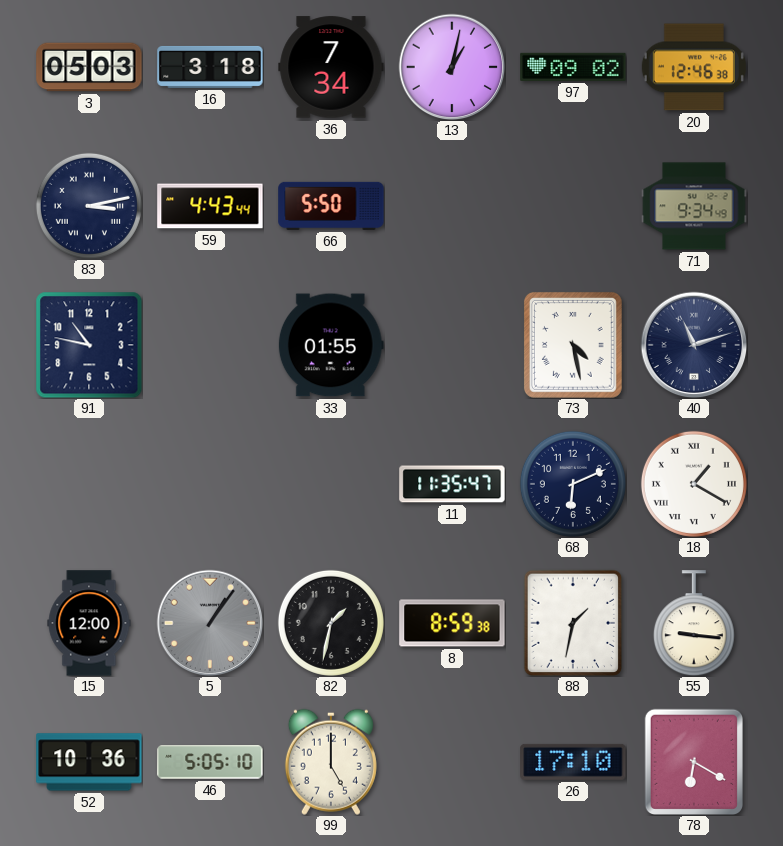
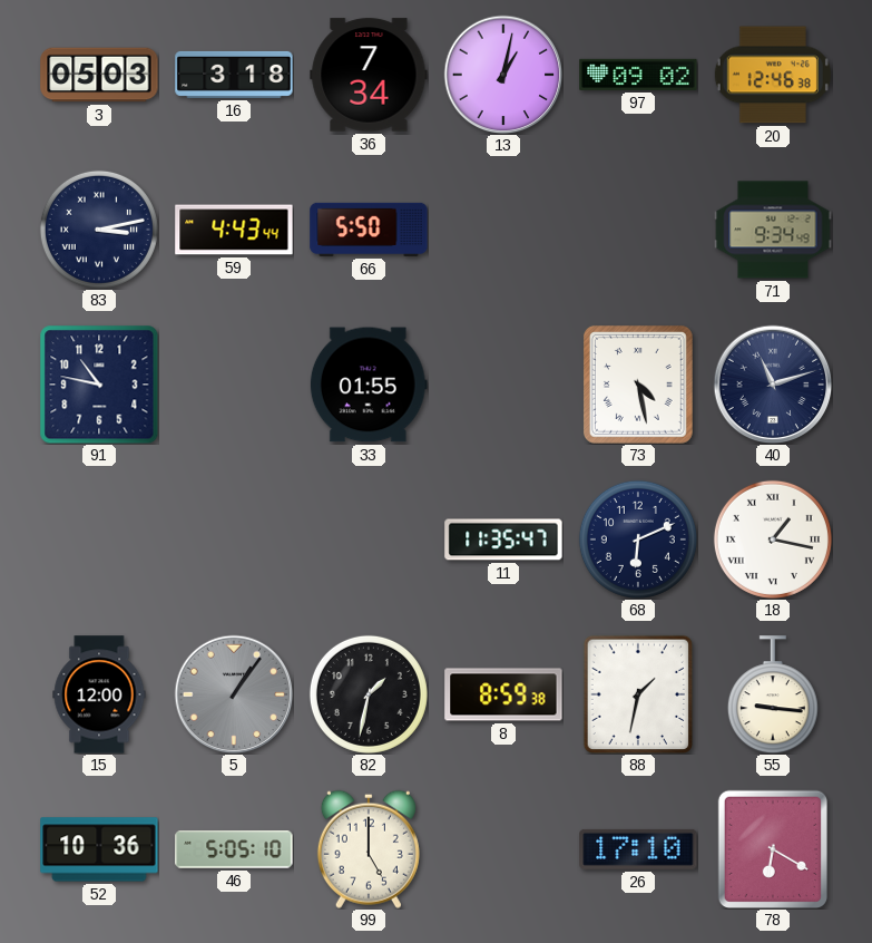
18: 1:20 -> 1:17
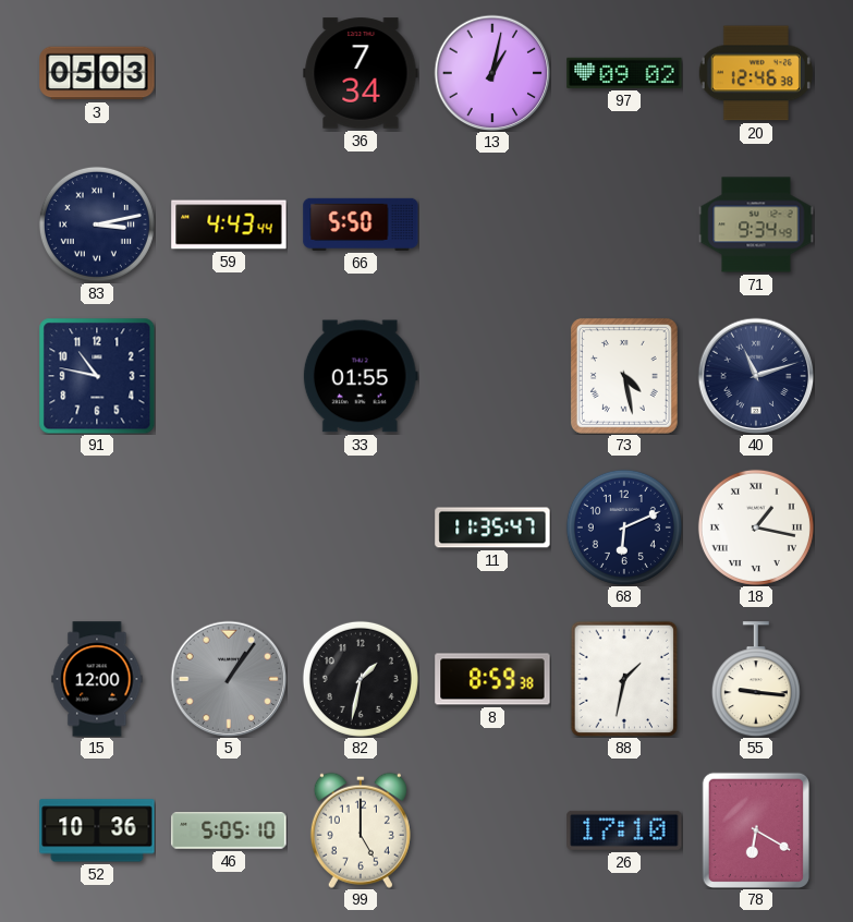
16: 3:18 -> none
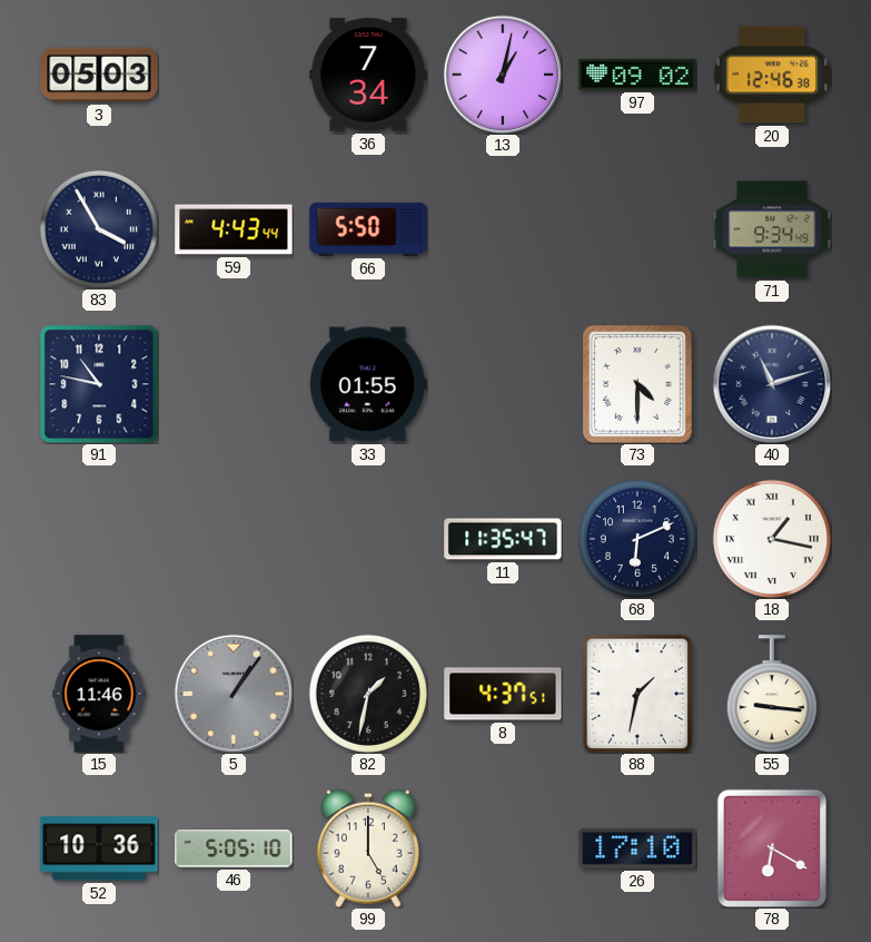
83: 3:13 -> 3:55
73: 4:28 -> 4:30
15: 12:00 -> 11:46
8: 8:59 -> 4:37
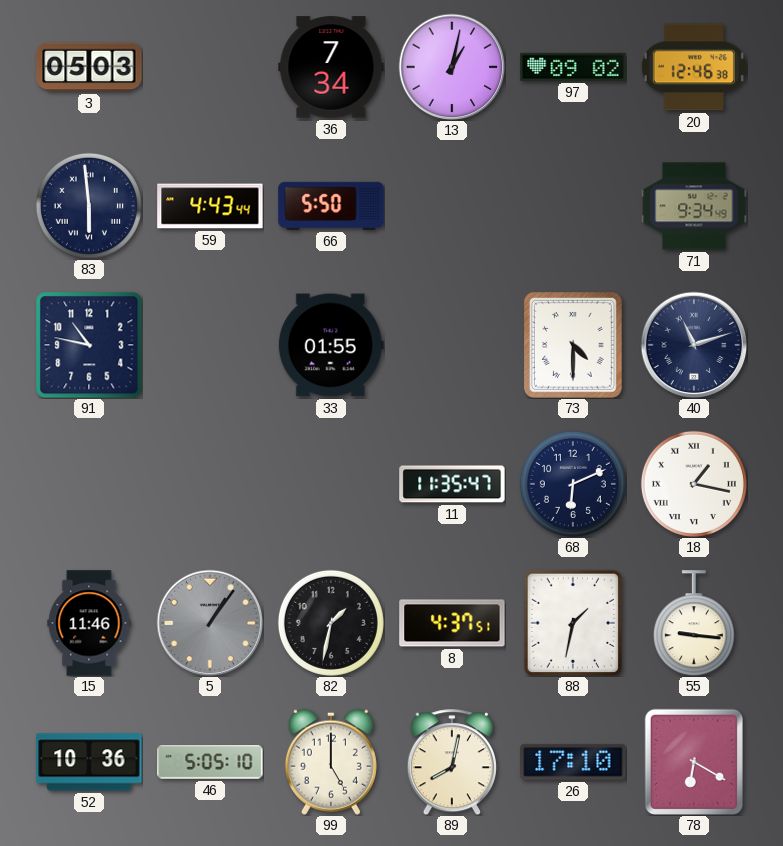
83: 3:55 -> 5:59
89: none -> 8:02
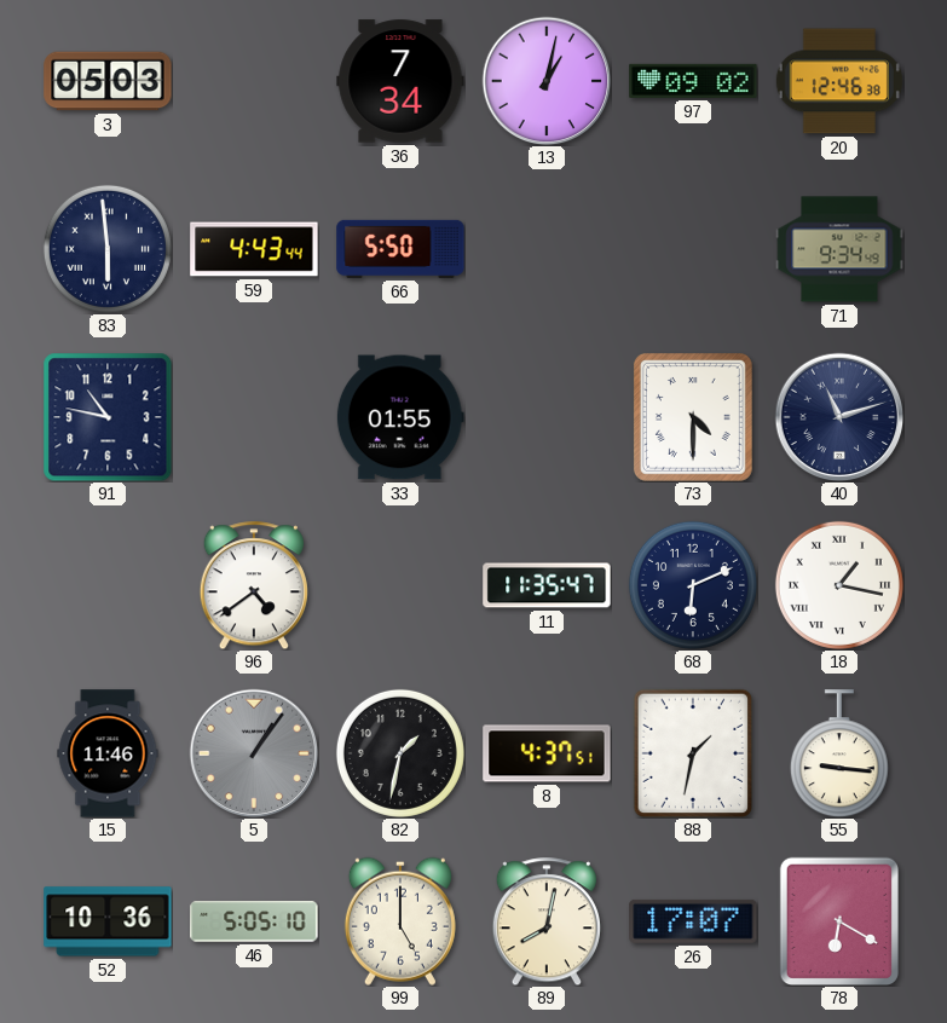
96: none -> 4:39
26: 17:10 -> 17:07
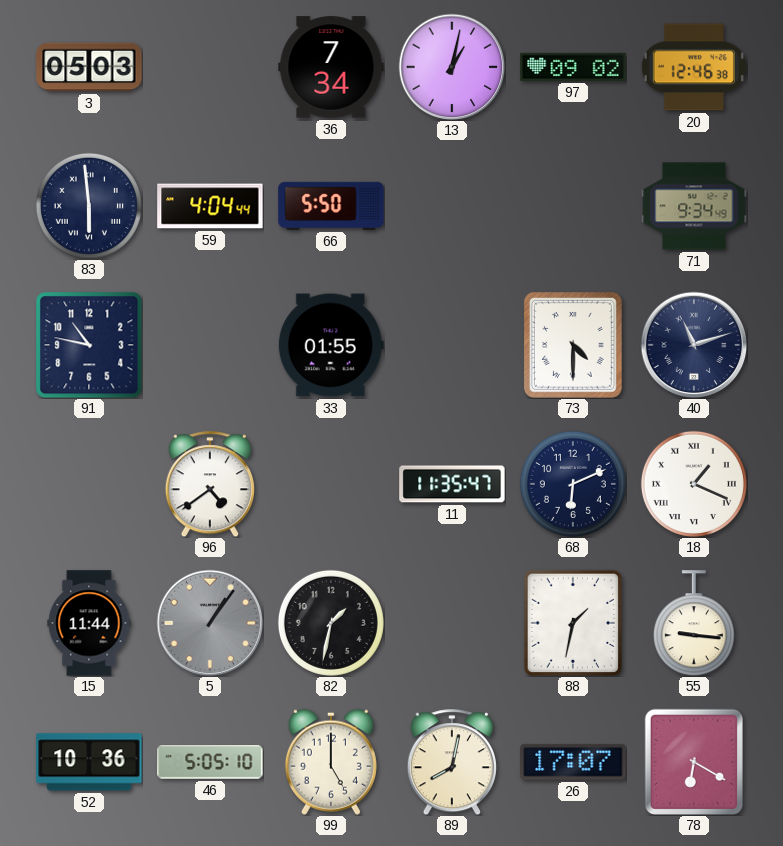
59: 4:43 -> 4:04
18: 1:17 -> 1:19
15: 11:46 -> 11:44
8: 4:37 -> none
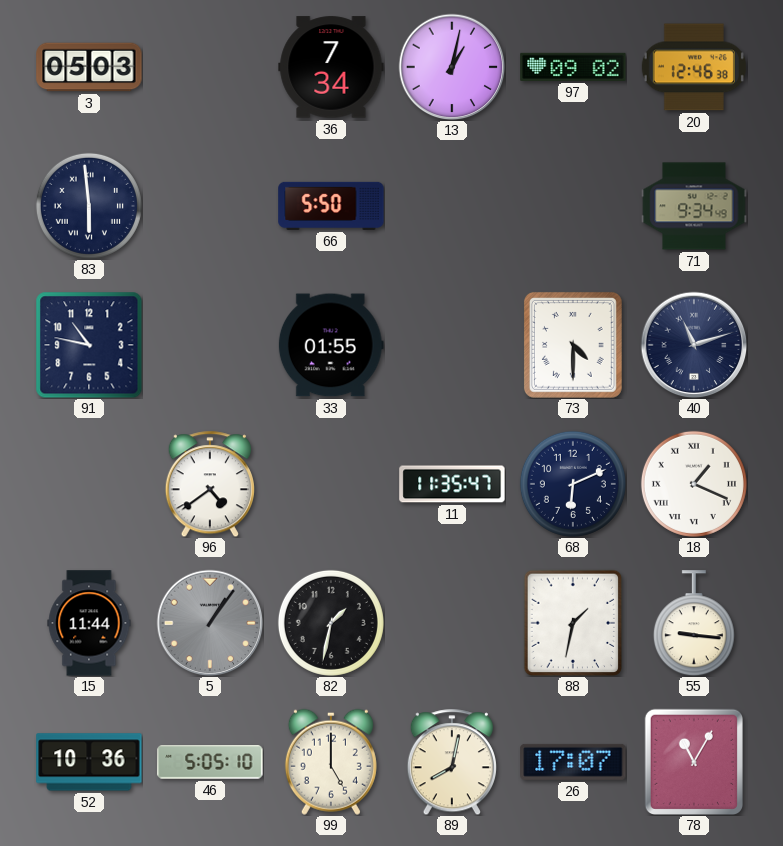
59: 4:04 -> none
78: 6:20 -> 11:05
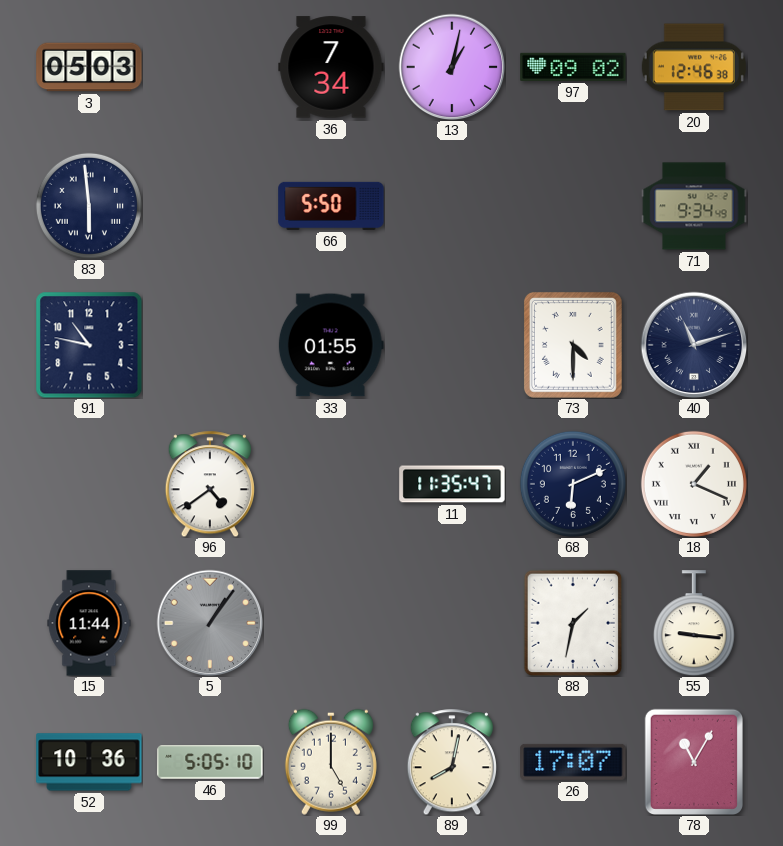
82: 1:32 -> none
